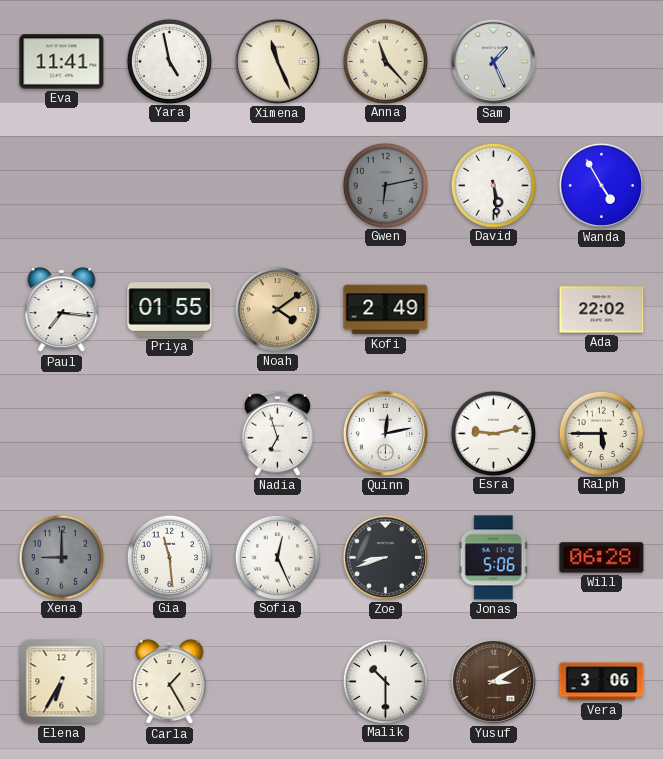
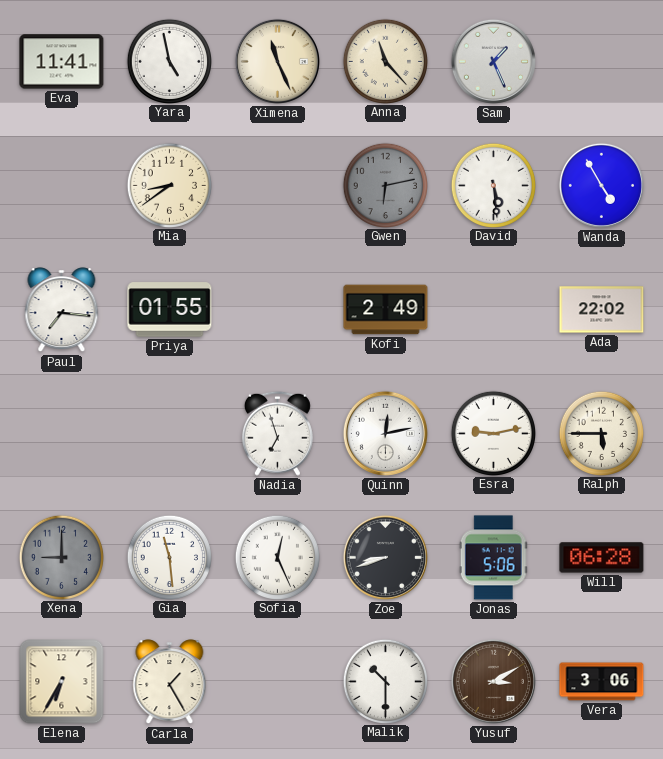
Mia: none -> 8:39
Noah: 4:09 -> none
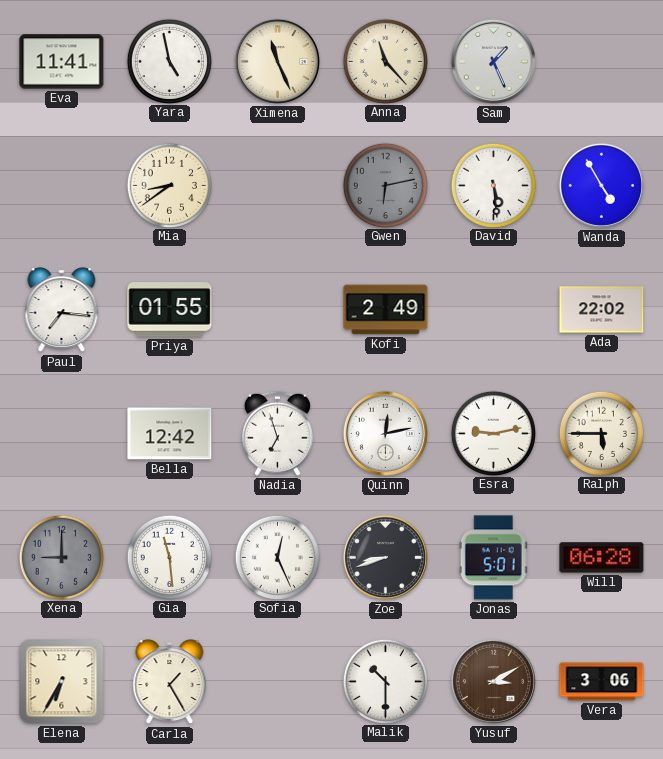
Bella: none -> 12:42
Jonas: 5:06 -> 5:01
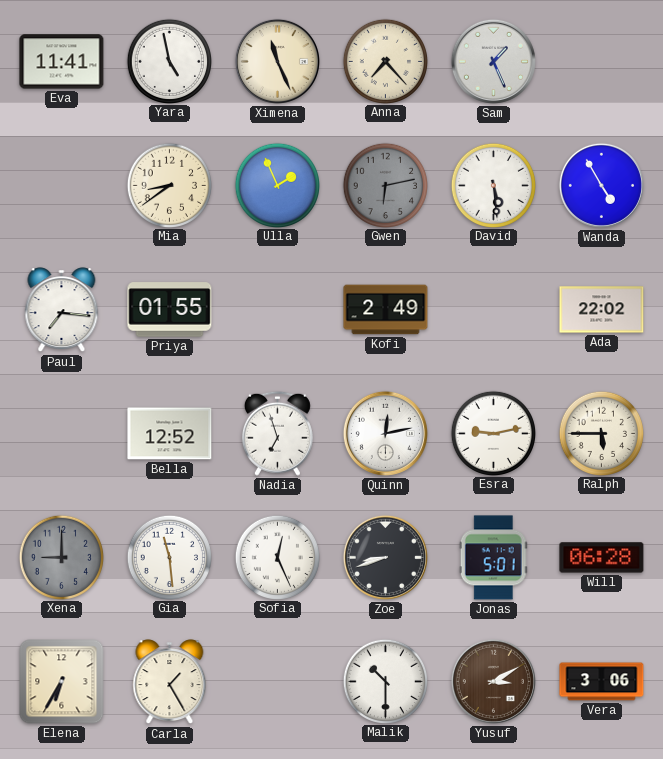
Anna: 11:23 -> 7:23
Ulla: none -> 1:56
Bella: 12:42 -> 12:52
